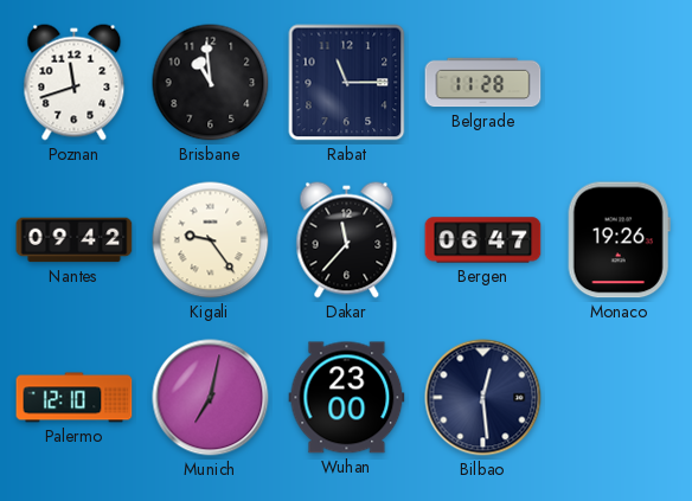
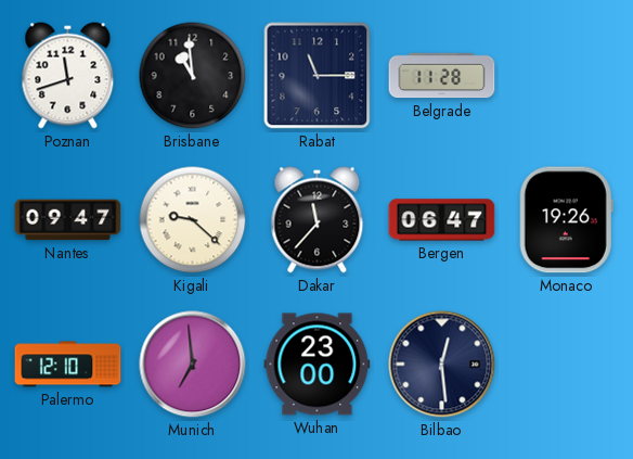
Nantes: 09:42 -> 09:47
Kigali: 9:24 -> 9:22
Munich: 7:02 -> 6:59
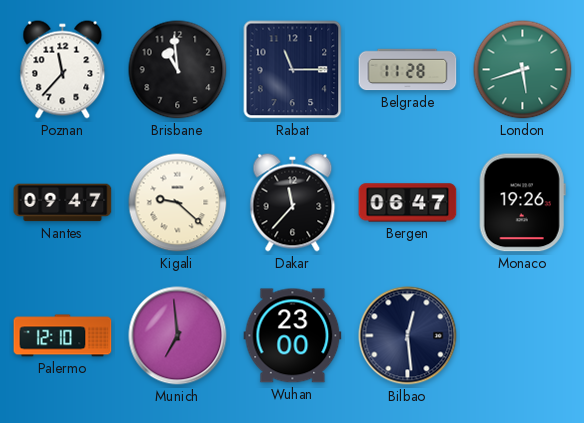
Poznan: 11:42 -> 11:37
London: none -> 5:42
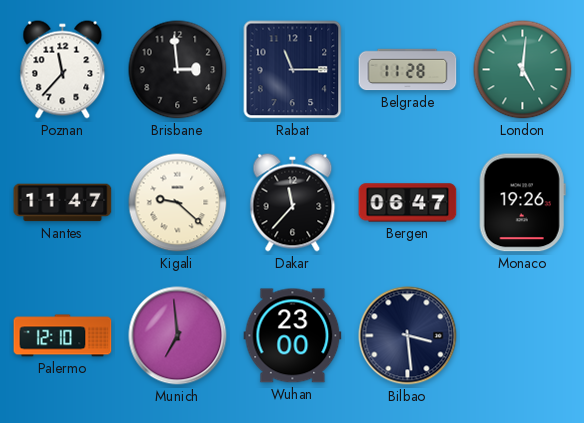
Brisbane: 10:59 -> 2:59
London: 5:42 -> 5:01
Nantes: 09:47 -> 11:47
Bilbao: 12:29 -> 3:29
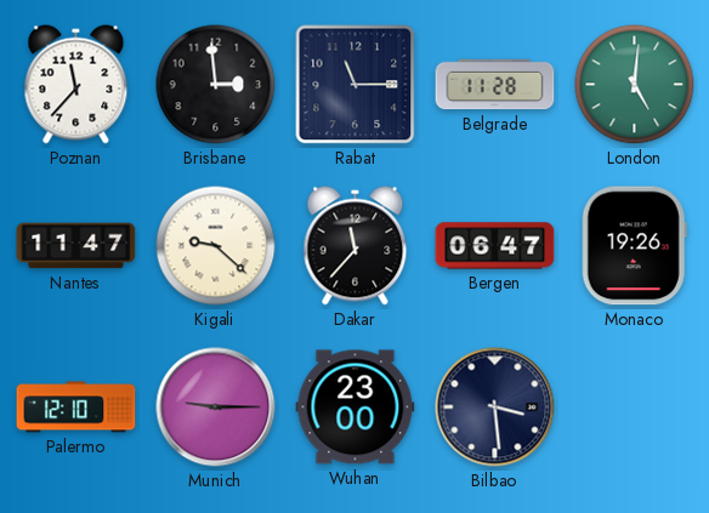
Munich: 6:59 -> 9:15
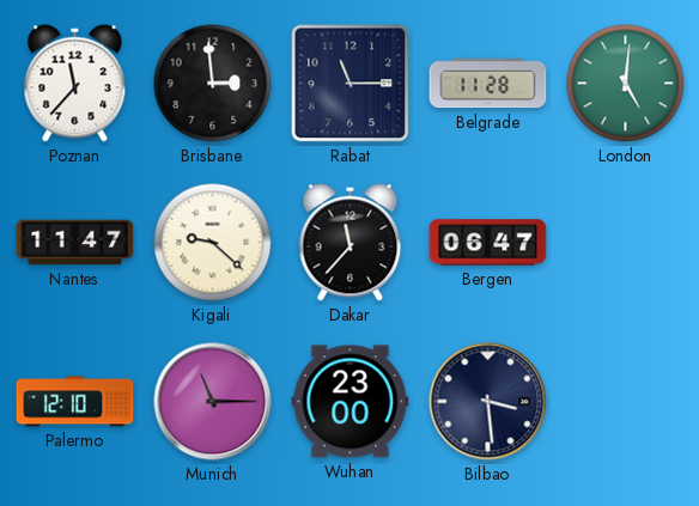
Monaco: 19:26 -> none
Munich: 9:15 -> 11:15
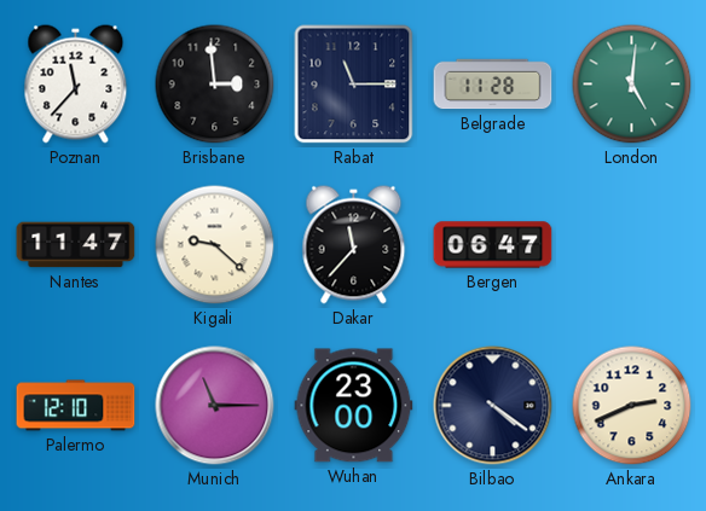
Bilbao: 3:29 -> 4:21
Ankara: none -> 2:41
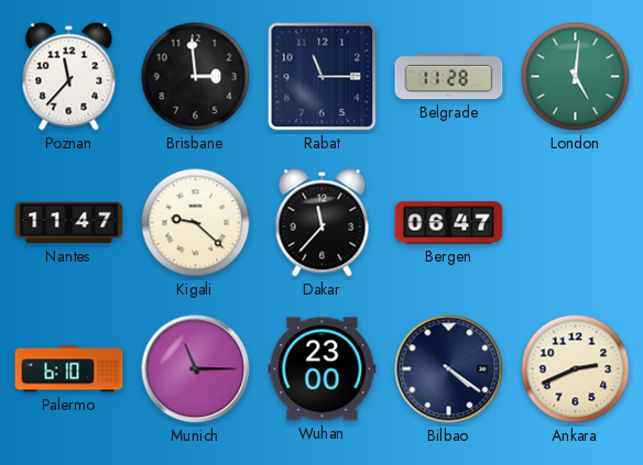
Palermo: 12:10 -> 6:10
